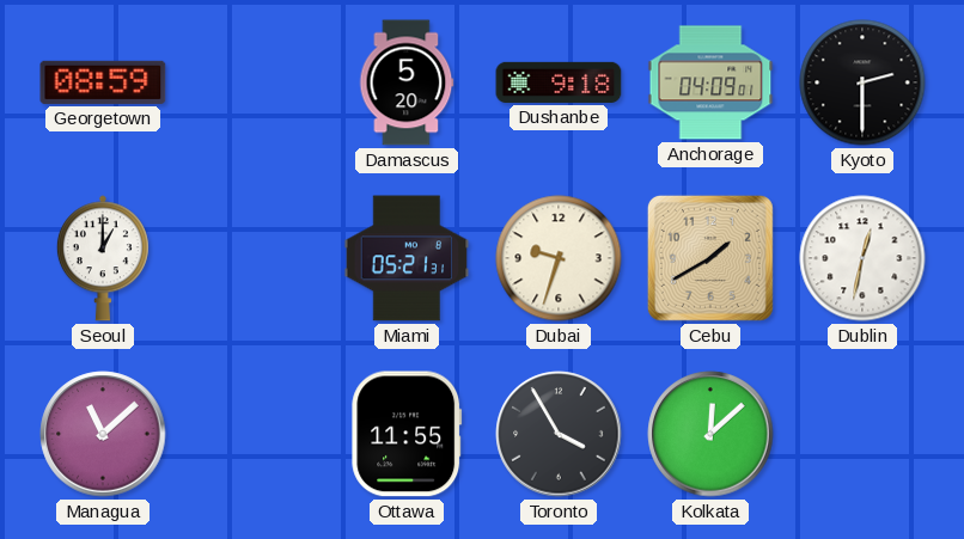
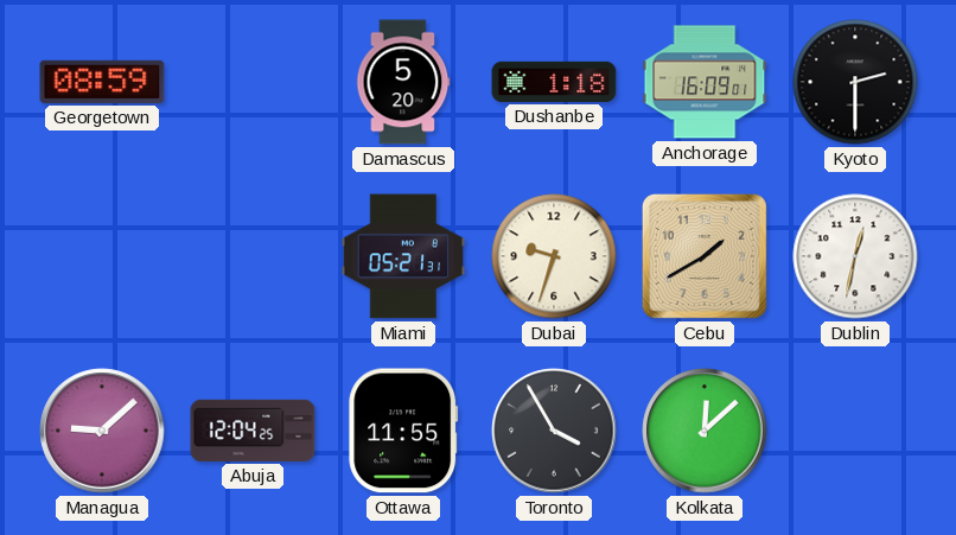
Dushanbe: 9:18 -> 1:18
Anchorage: 04:09 -> 16:09
Seoul: 1:00 -> none
Managua: 11:08 -> 9:08
Abuja: none -> 12:04
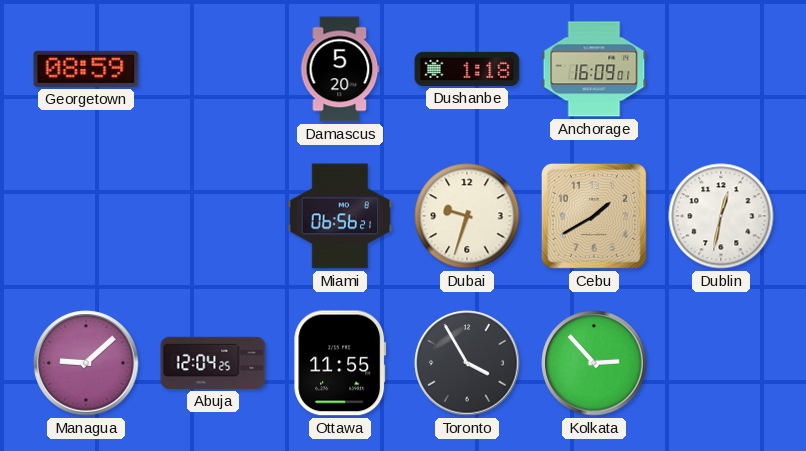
Kyoto: 2:30 -> none
Miami: 05:21 -> 06:56
Kolkata: 12:08 -> 2:53
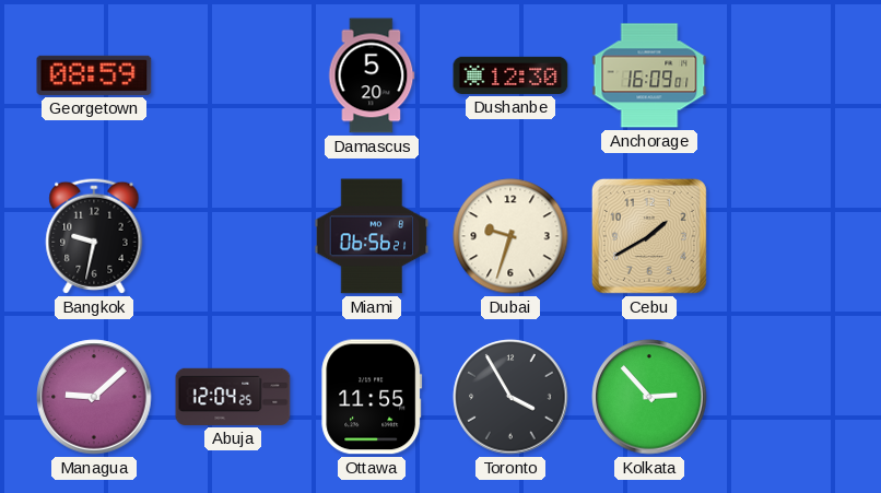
Dushanbe: 1:18 -> 12:30
Bangkok: none -> 9:32
Dublin: 12:32 -> none
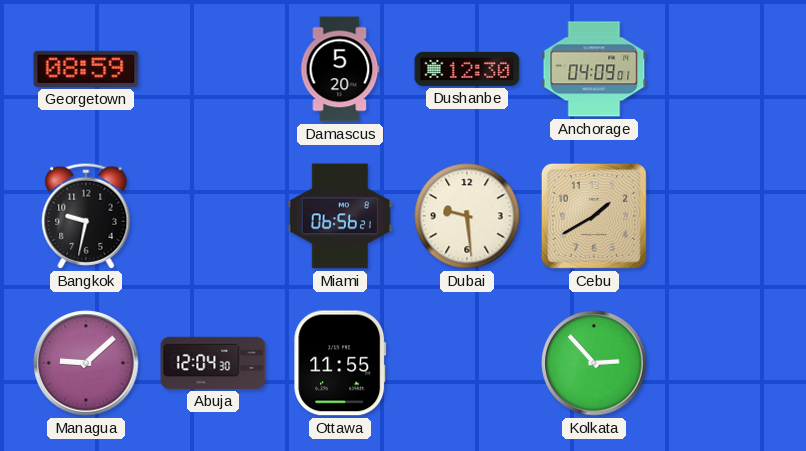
Anchorage: 16:09 -> 04:09
Dubai: 9:33 -> 9:29
Abuja: 12:04:25 -> 12:04:30
Toronto: 3:55 -> none
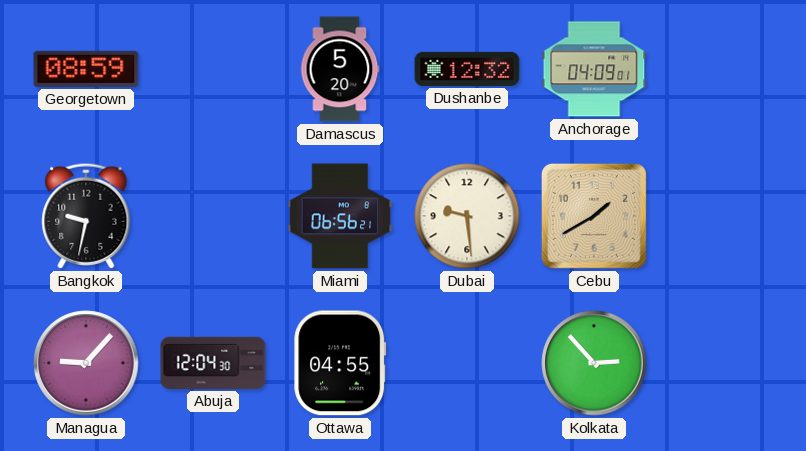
Dushanbe: 12:30 -> 12:32
Managua: 9:08 -> 9:07
Ottawa: 11:55 -> 04:55
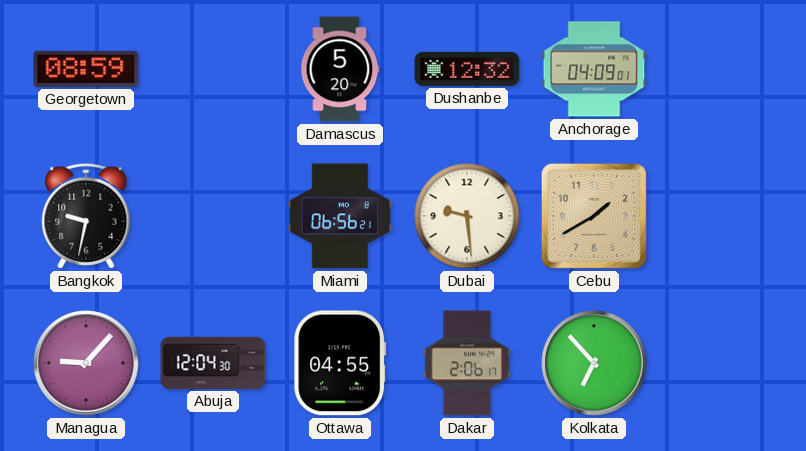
Dakar: none -> 2:06
Kolkata: 2:53 -> 6:53
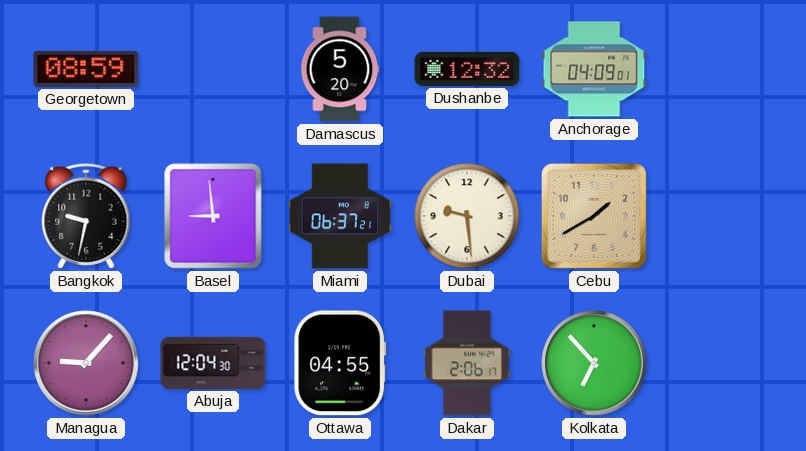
Basel: none -> 8:59
Miami: 06:56 -> 06:37
